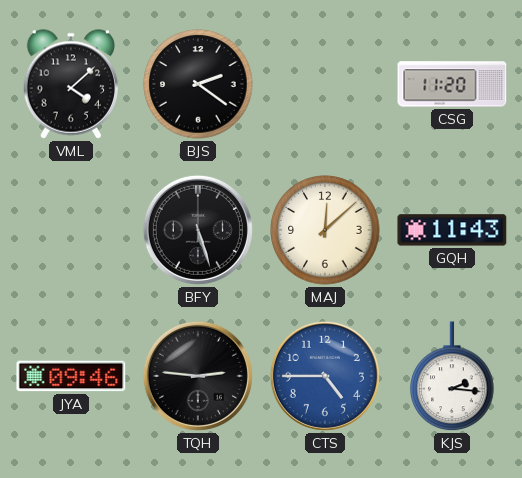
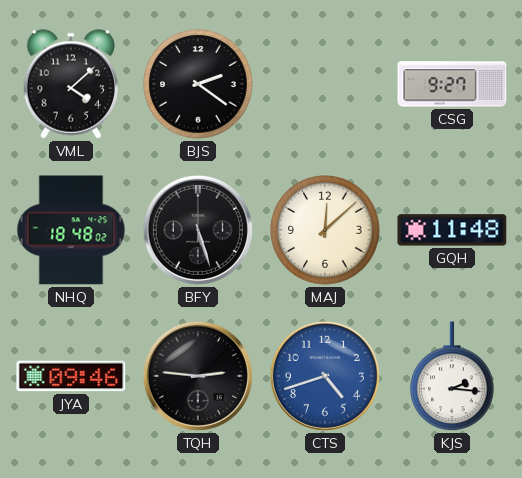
CSG: 11:20 -> 9:27
NHQ: none -> 18:48
GQH: 11:43 -> 11:48
CTS: 4:45 -> 4:42
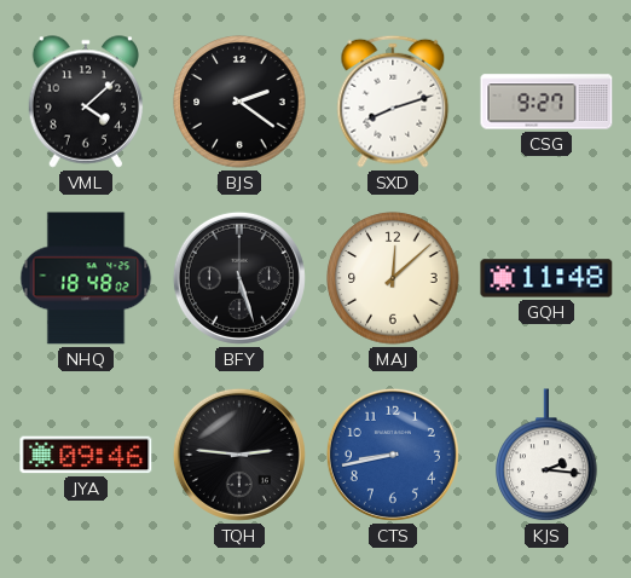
SXD: none -> 8:12
CTS: 4:42 -> 8:43
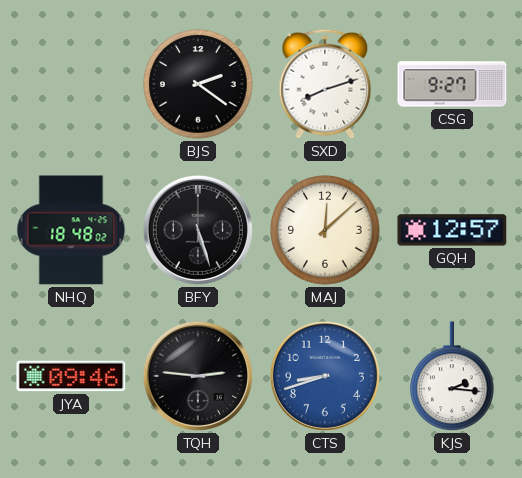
VML: 4:08 -> none
GQH: 11:48 -> 12:57
CTS: 8:43 -> 8:42
